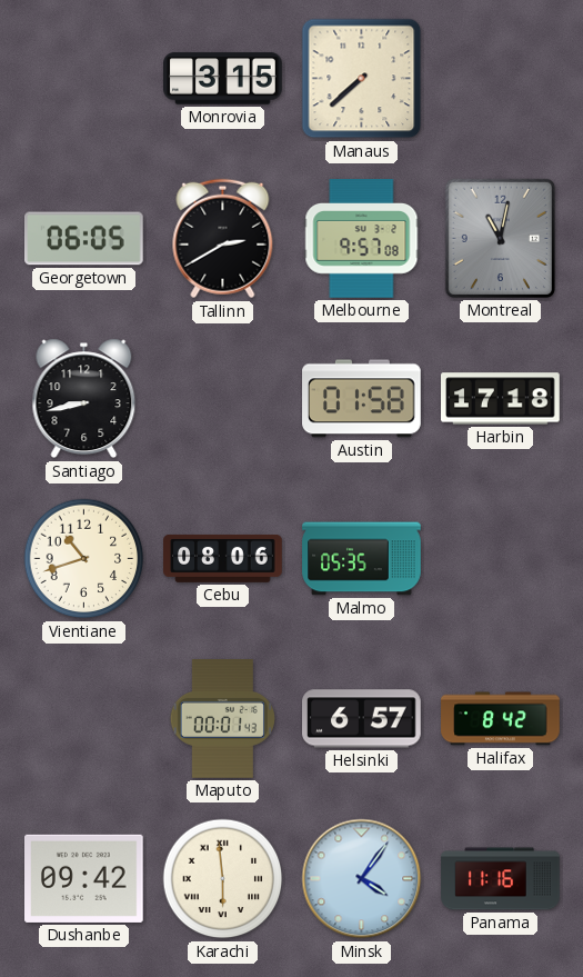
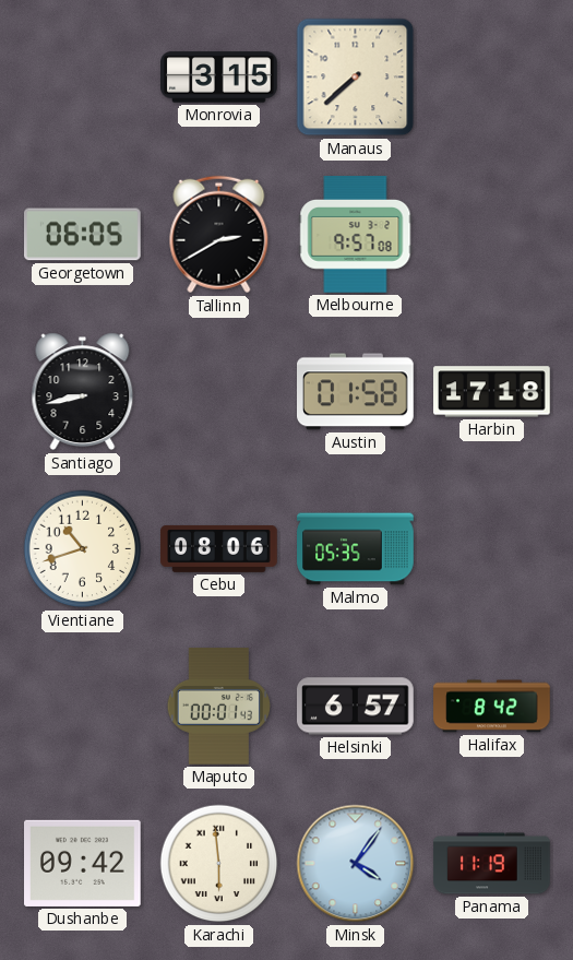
Montreal: 11:02 -> none
Panama: 11:16 -> 11:19
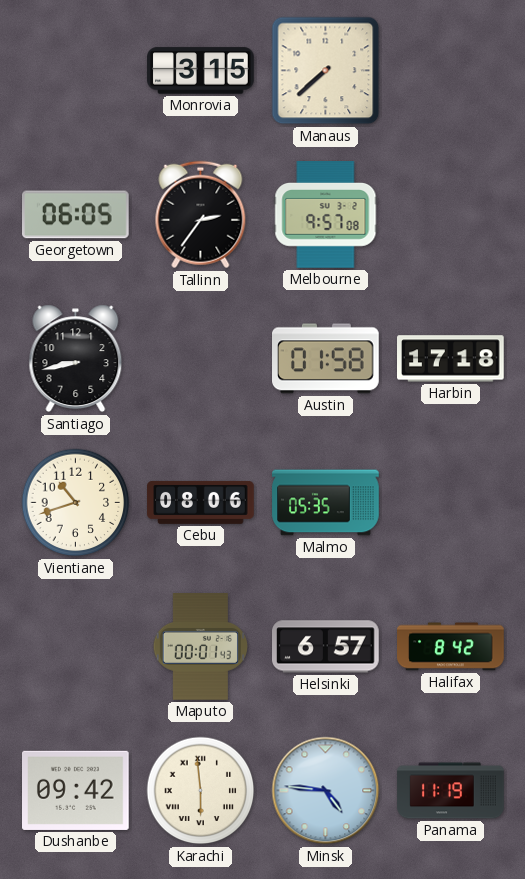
Tallinn: 2:40 -> 2:36
Minsk: 4:06 -> 4:46
